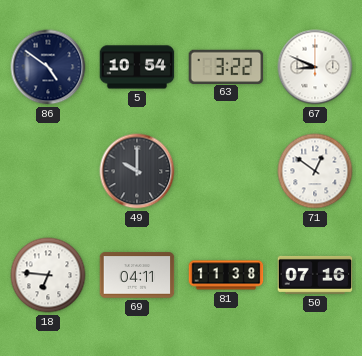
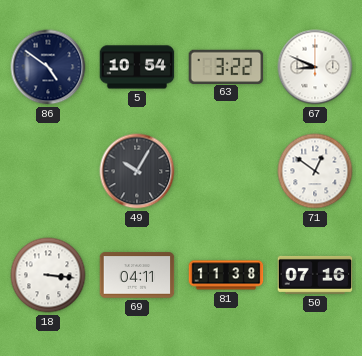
49: 10:00 -> 10:05
18: 6:46 -> 3:16
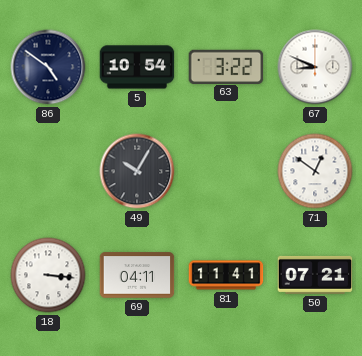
81: 11:38 -> 11:41
50: 07:16 -> 07:21
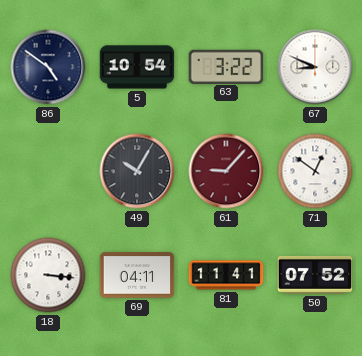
61: none -> 9:07
50: 07:21 -> 07:52
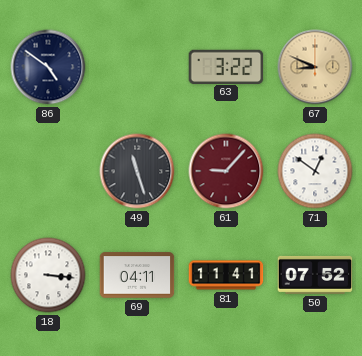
5: 10:54 -> none
67 dial: white -> champagne
49: 10:05 -> 11:27
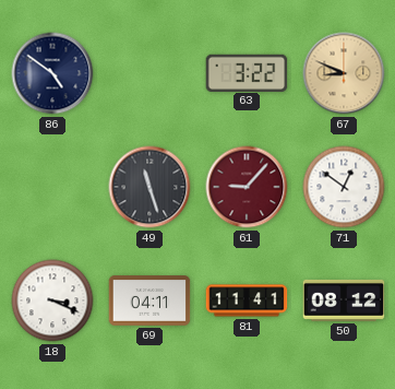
18: 3:16 -> 3:19
50: 07:52 -> 08:12
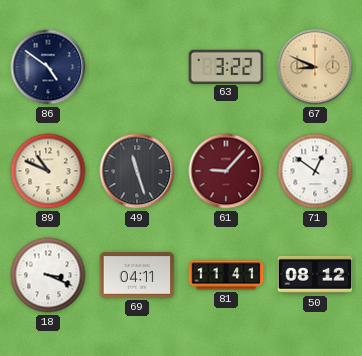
89: none -> 10:49
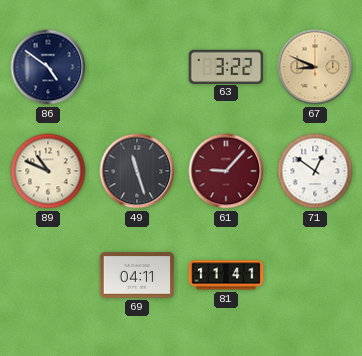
18: 3:19 -> none
50: 08:12 -> none
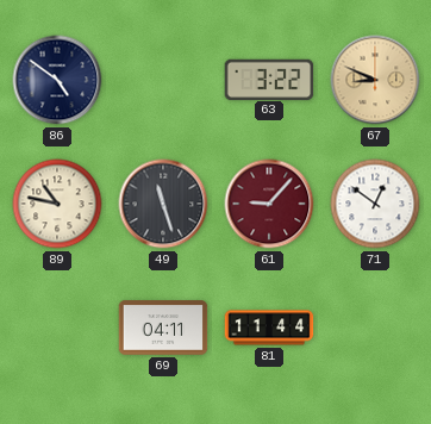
89: 10:49 -> 10:47
81: 11:41 -> 11:44
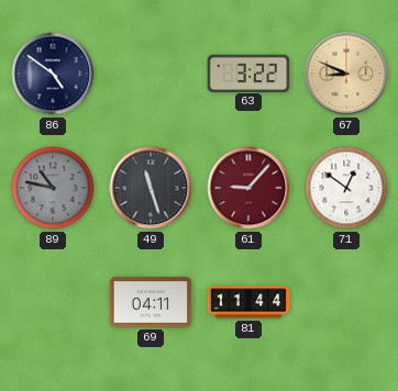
89 dial: cream -> grey
